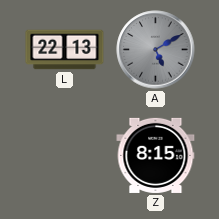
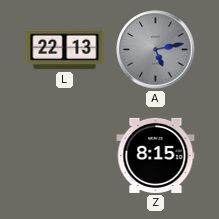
A: 5:10 -> 5:13
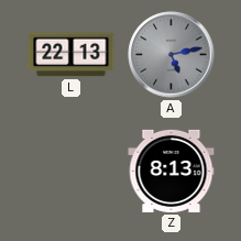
Z: 8:15 -> 8:13
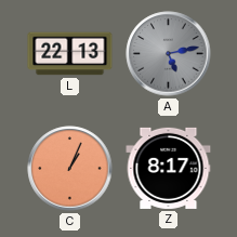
C: none -> 1:04
Z: 8:13 -> 8:17
